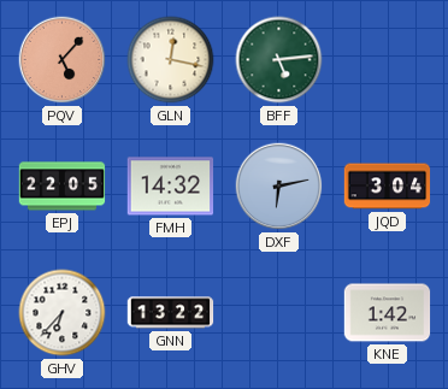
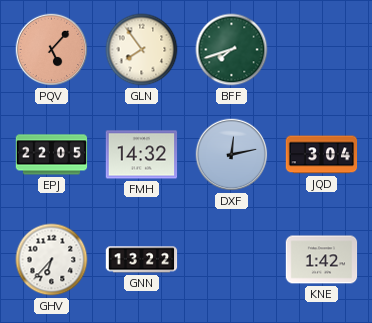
GLN: 12:17 -> 7:54
BFF: 5:14 -> 7:42
DXF: 6:13 -> 12:13
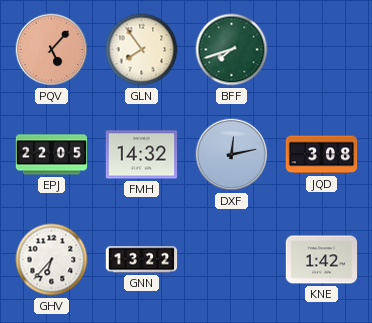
JQD: 3:04 -> 3:08
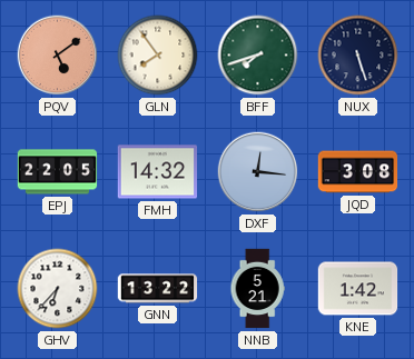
PQV: 5:07 -> 5:09
NUX: none -> 5:27
DXF: 12:13 -> 12:16
NNB: none -> 5:21
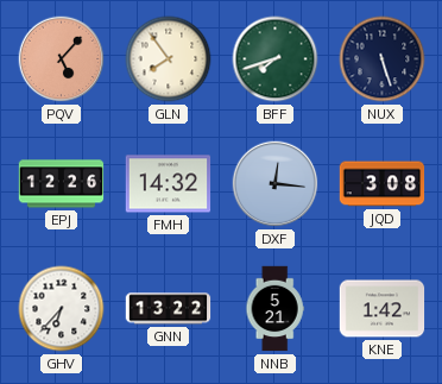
PQV: 5:09 -> 5:07
EPJ: 22:05 -> 12:26
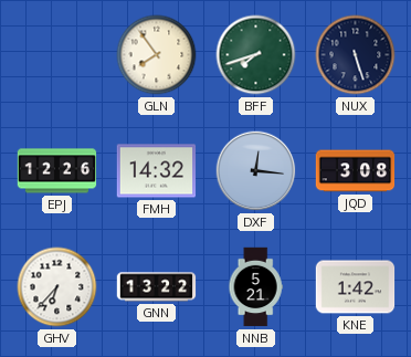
PQV: 5:07 -> none
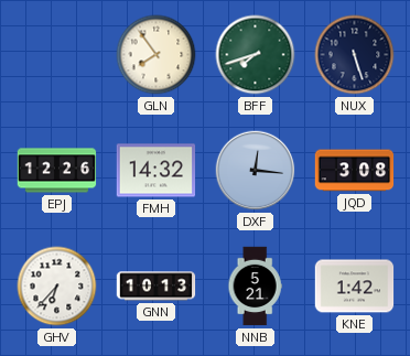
GNN: 13:22 -> 10:13
